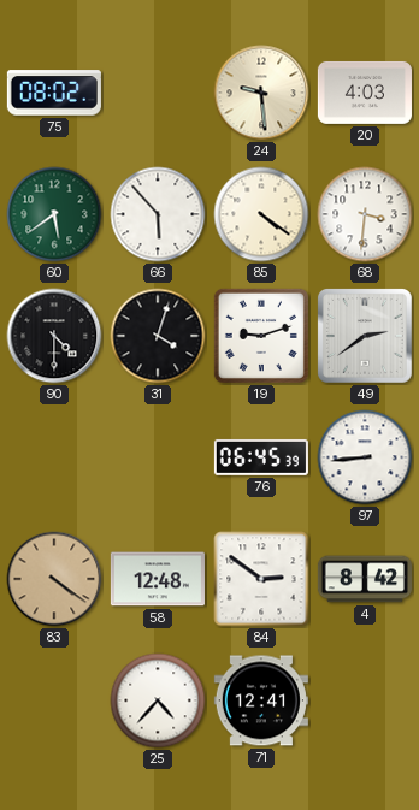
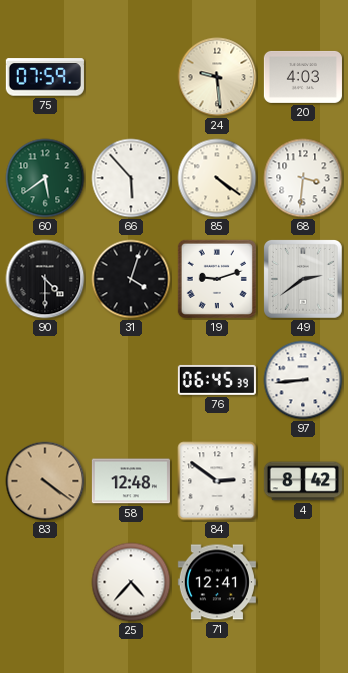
75: 08:02 -> 07:59
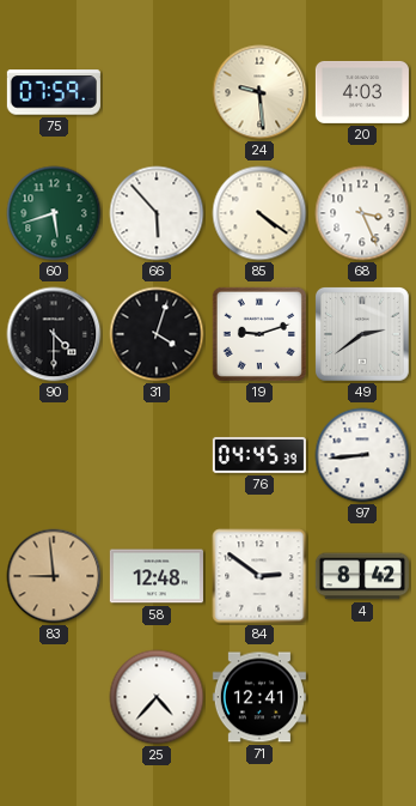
60: 5:39 -> 5:42
68: 3:31 -> 3:26
76: 06:45 -> 04:45
83: 4:21 -> 8:59
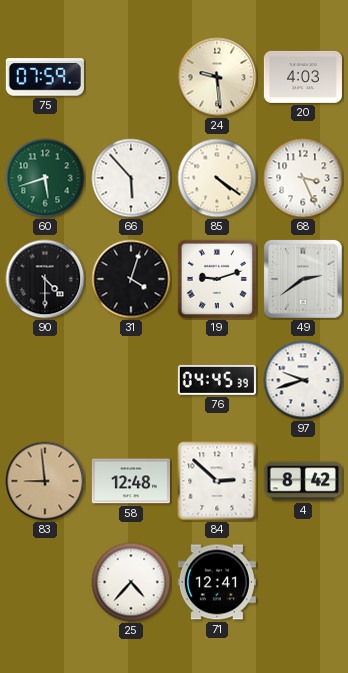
97: 8:44 -> 9:42
84: 2:51 -> 2:52
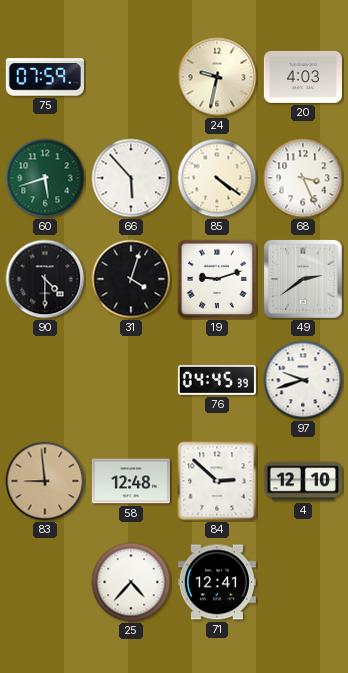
24: 9:29 -> 9:32
4: 8:42 -> 12:10
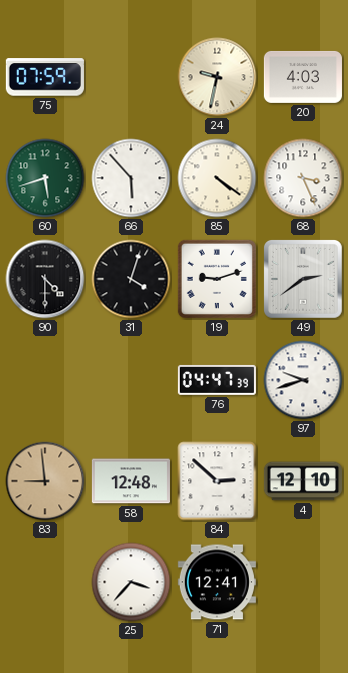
76: 04:45 -> 04:47
25: 4:37 -> 3:37
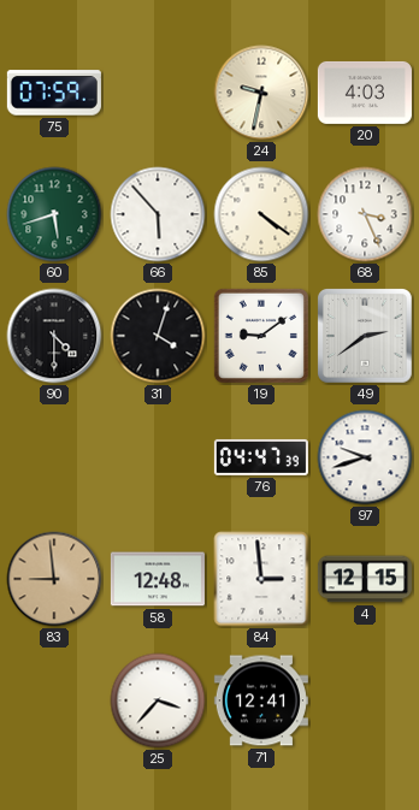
19: 9:12 -> 9:09
84: 2:52 -> 2:59
4: 12:10 -> 12:15
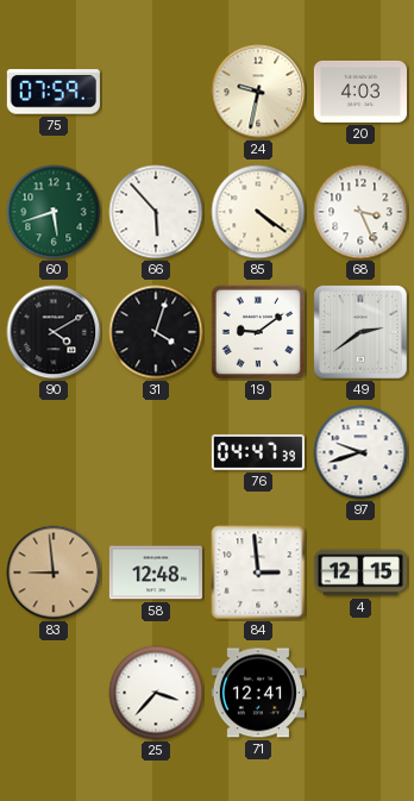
90: 4:30 -> 4:10
